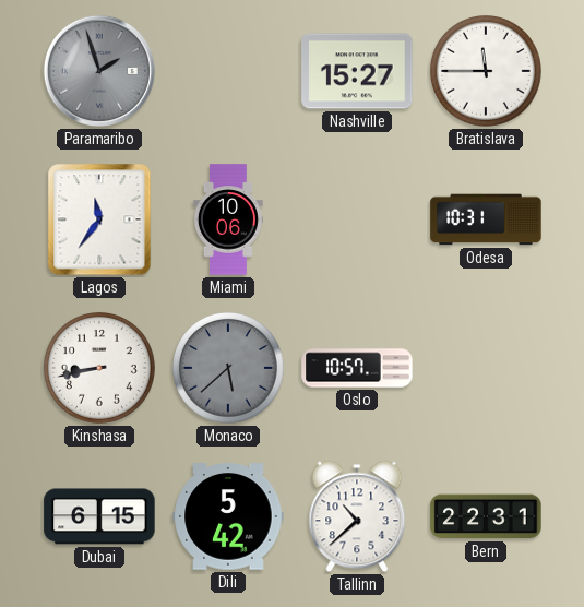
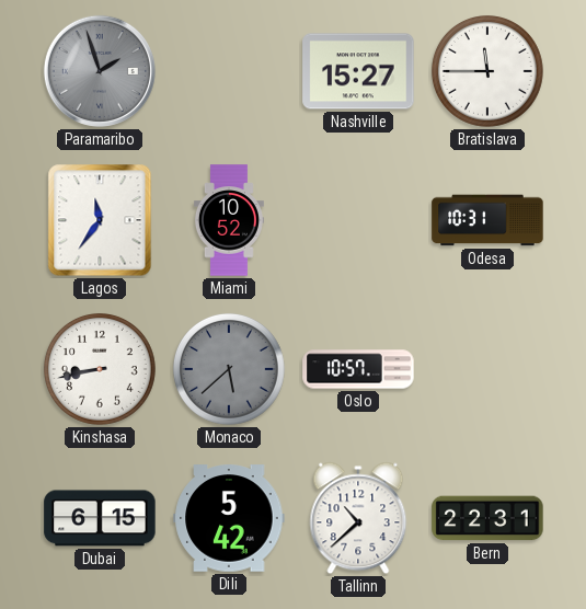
Miami: 10:06 -> 10:52
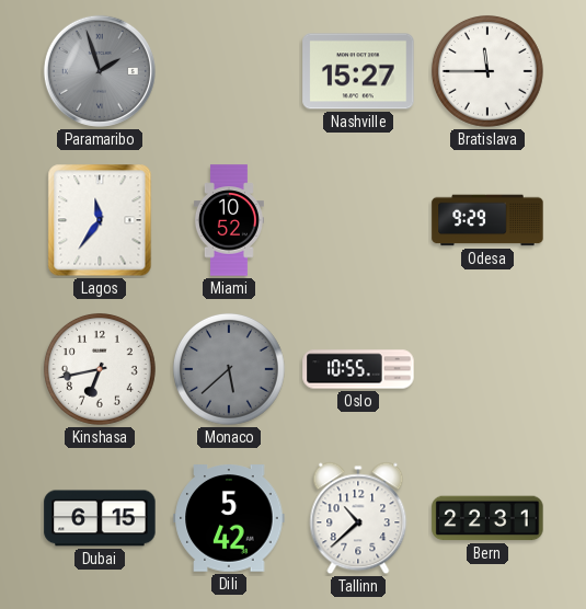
Odesa: 10:31 -> 9:29
Kinshasa: 8:43 -> 6:43
Oslo: 10:57 -> 10:55
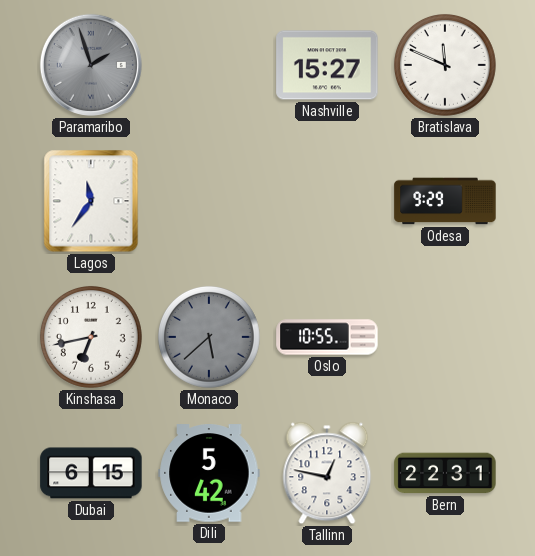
Bratislava: 11:45 -> 11:49
Miami: 10:52 -> none
Tallinn: 10:38 -> 12:47
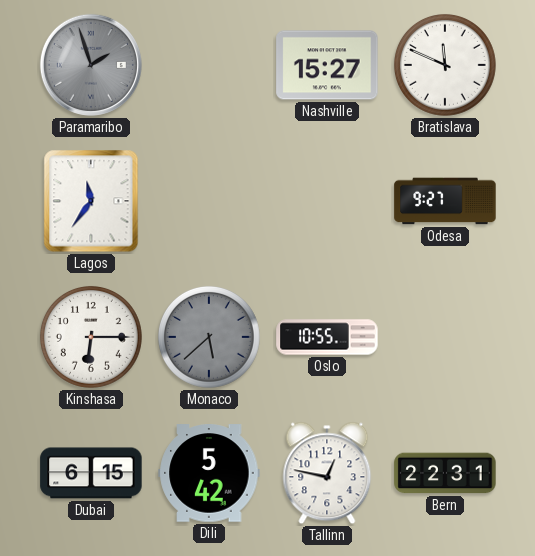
Odesa: 9:29 -> 9:27
Kinshasa: 6:43 -> 6:15
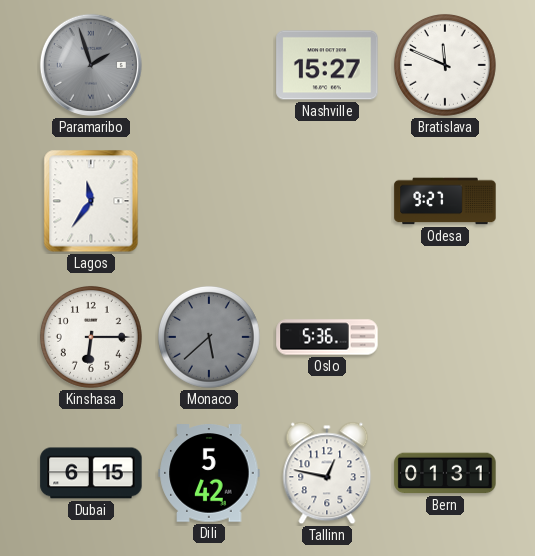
Oslo: 10:55 -> 5:36
Bern: 22:31 -> 01:31
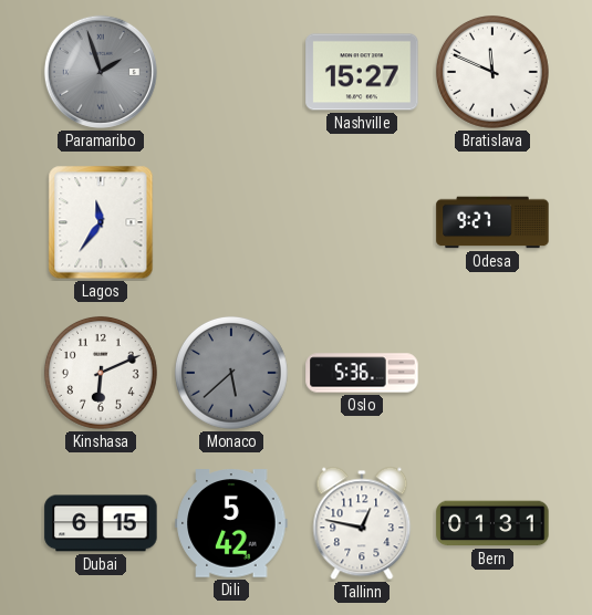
Kinshasa: 6:15 -> 6:11
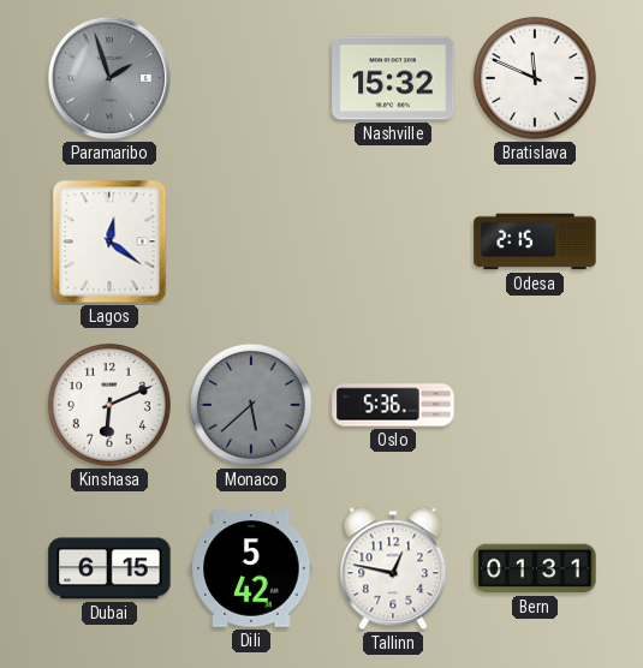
Nashville: 15:27 -> 15:32
Lagos: 11:36 -> 12:21
Odesa: 9:27 -> 2:15
